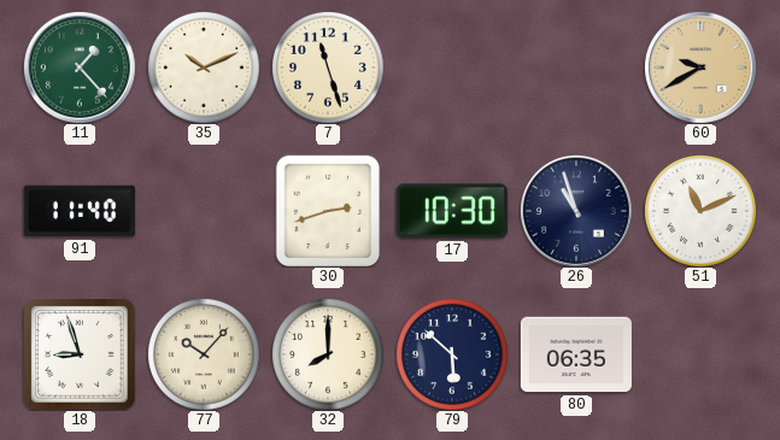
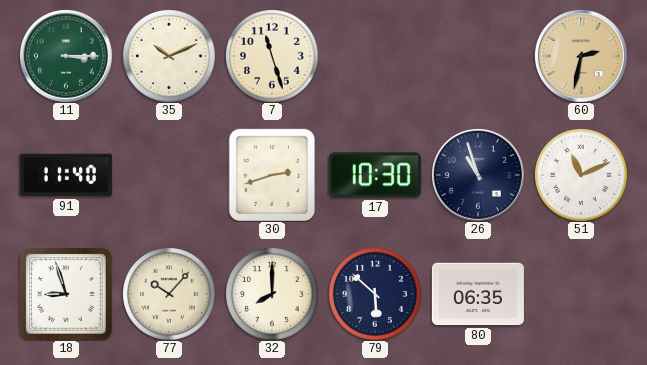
11: 1:23 -> 3:15
60: 9:40 -> 2:32
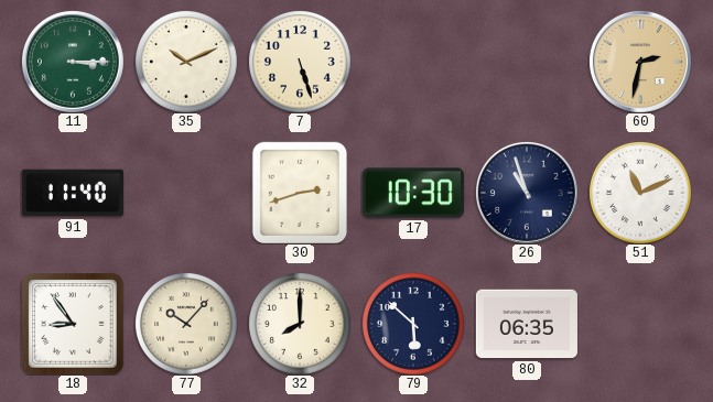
7: 11:27 -> 5:27
18: 8:57 -> 8:54
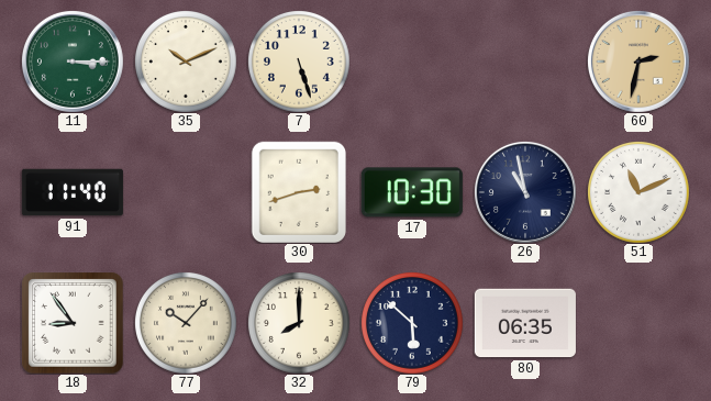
26: 10:57 -> 10:58
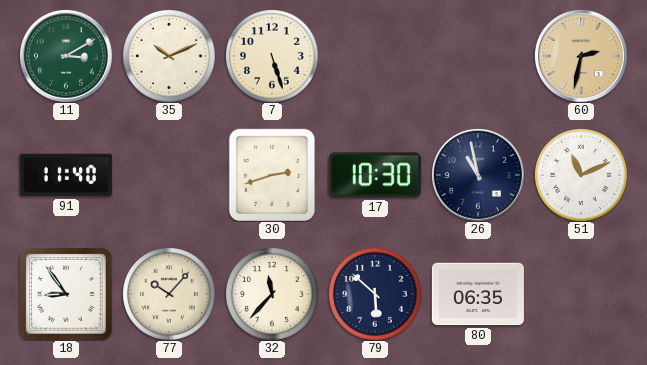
11: 3:15 -> 3:10
32: 8:00 -> 11:37
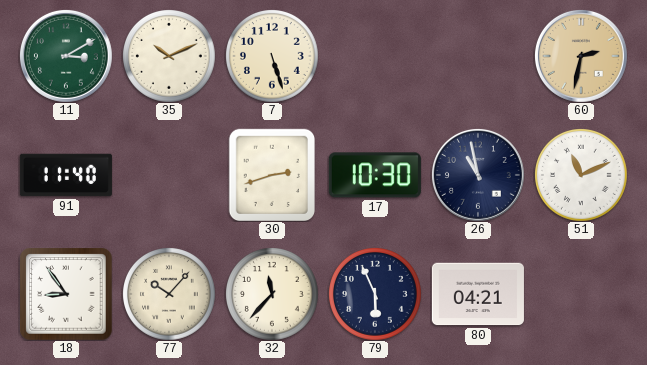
79: 5:52 -> 5:56
80: 06:35 -> 04:21
